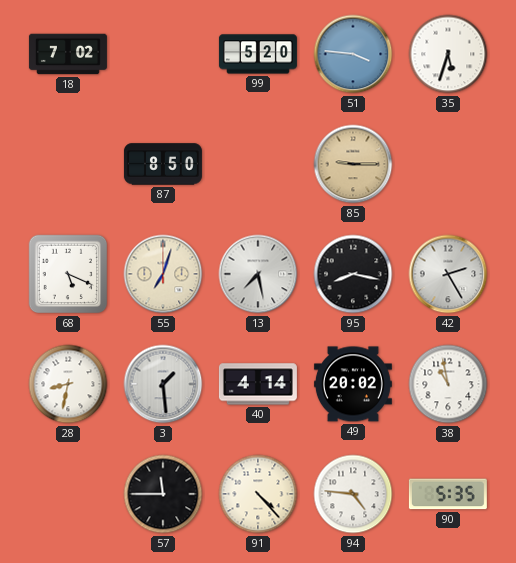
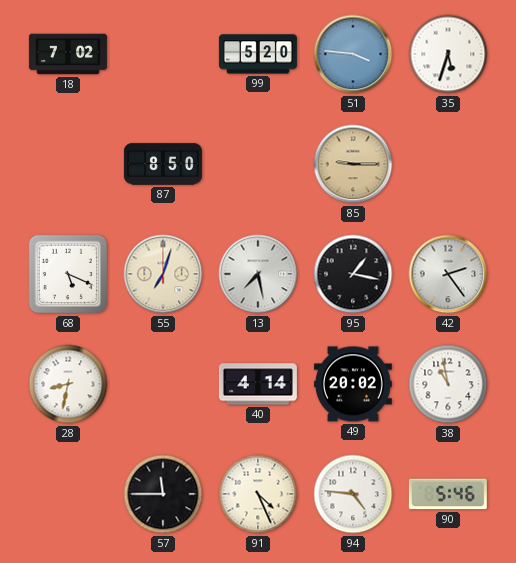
95: 8:17 -> 1:17
42: 2:25 -> 2:24
3: 1:29 -> none
91: 4:23 -> 4:26
90: 5:35 -> 5:46
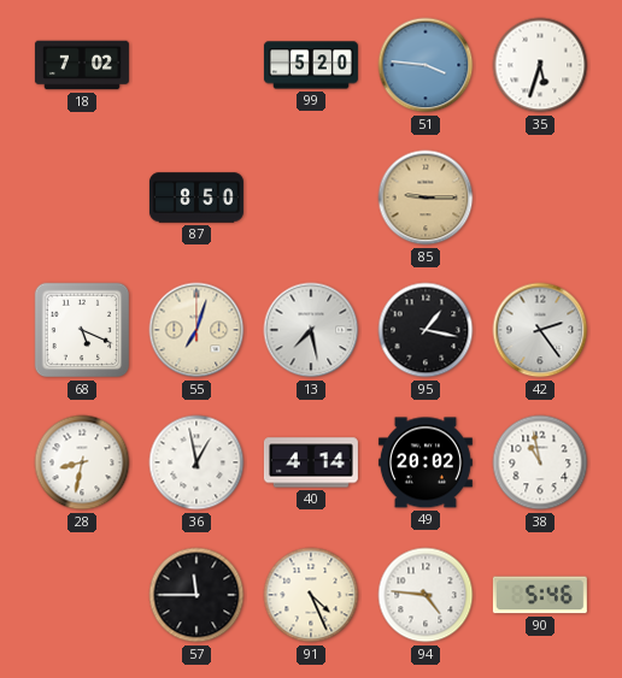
36: none -> 12:58
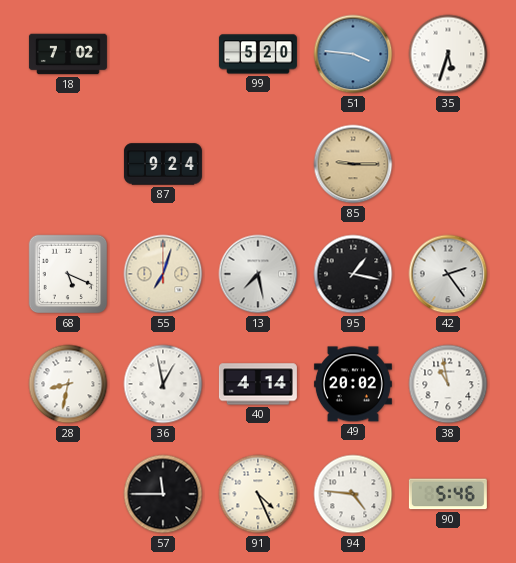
87: 8:50 -> 9:24
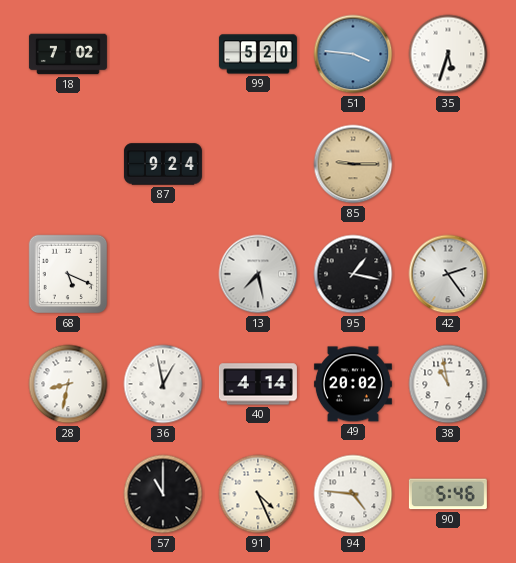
55: 7:03 -> none
57: 11:45 -> 11:00
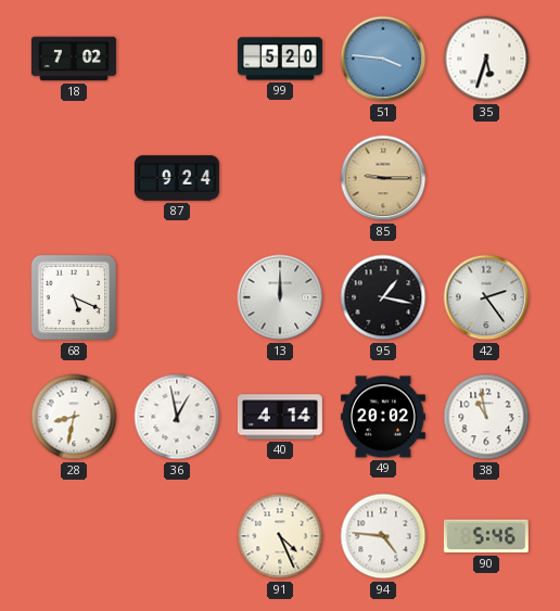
13: 7:28 -> 12:00
57: 11:00 -> none
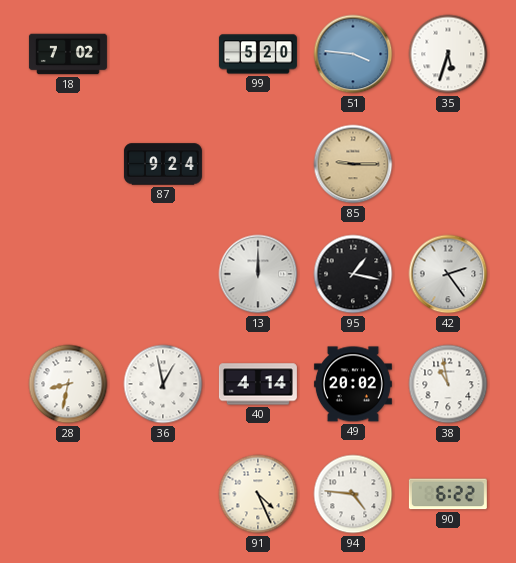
68: 5:19 -> none
90: 5:46 -> 6:22
